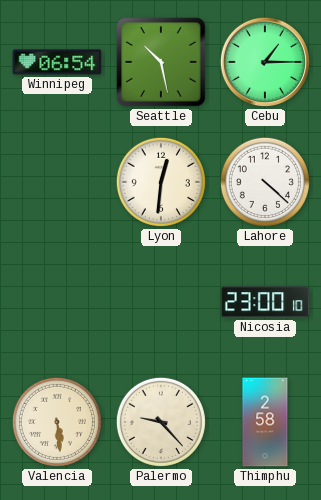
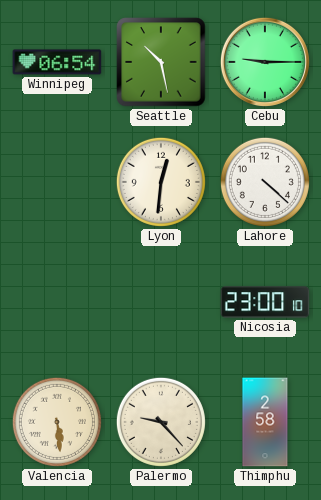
Cebu: 1:15 -> 9:15
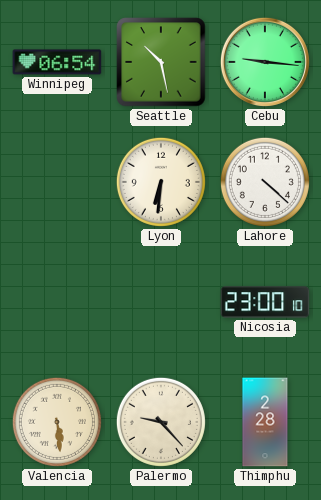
Cebu: 9:15 -> 9:16
Lyon: 12:31 -> 6:31
Thimphu: 2:58 -> 2:28
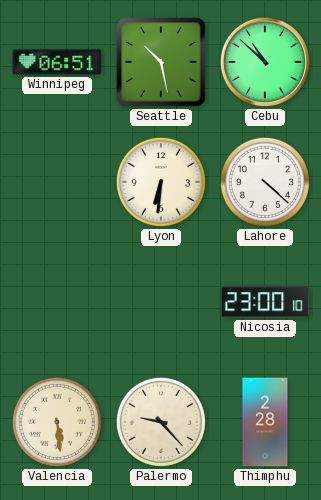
Winnipeg: 06:54 -> 06:51
Cebu: 9:16 -> 10:52
